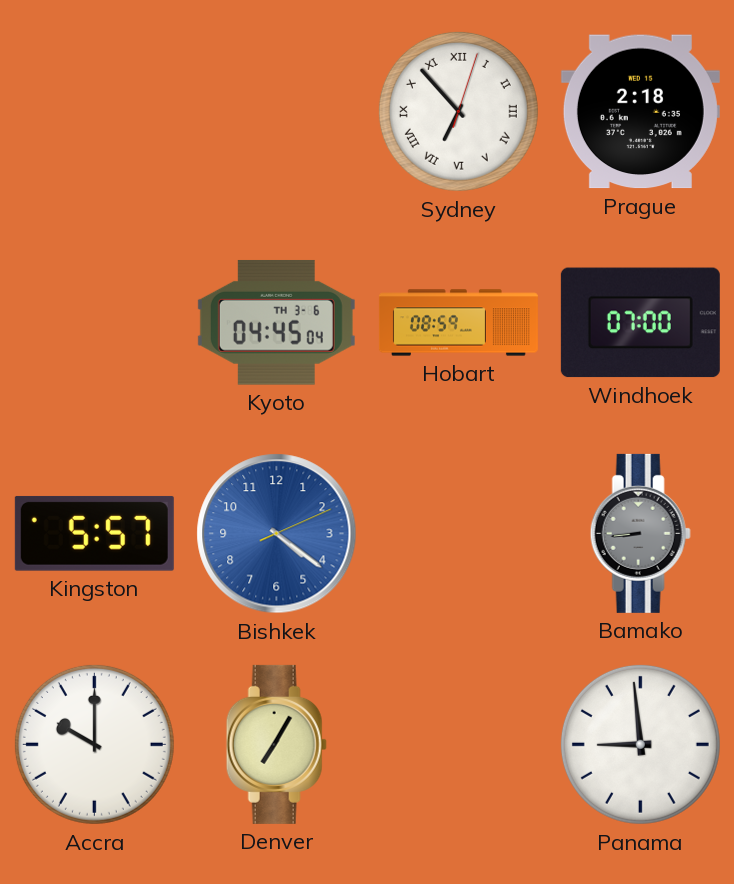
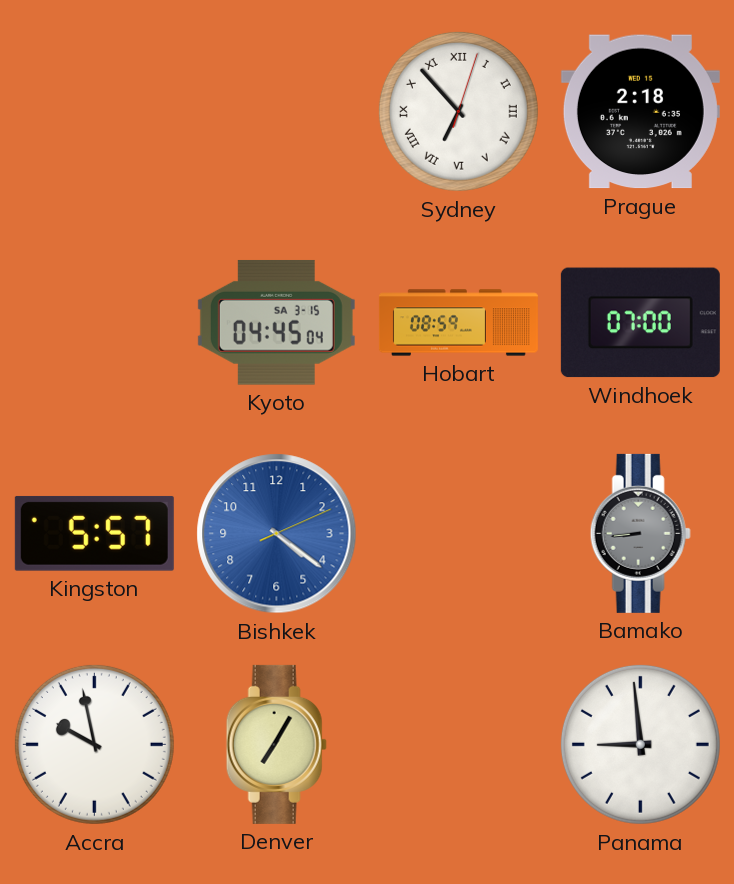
Kyoto date: TH 3-6 -> SA 3-15
Accra: 10:00 -> 9:58
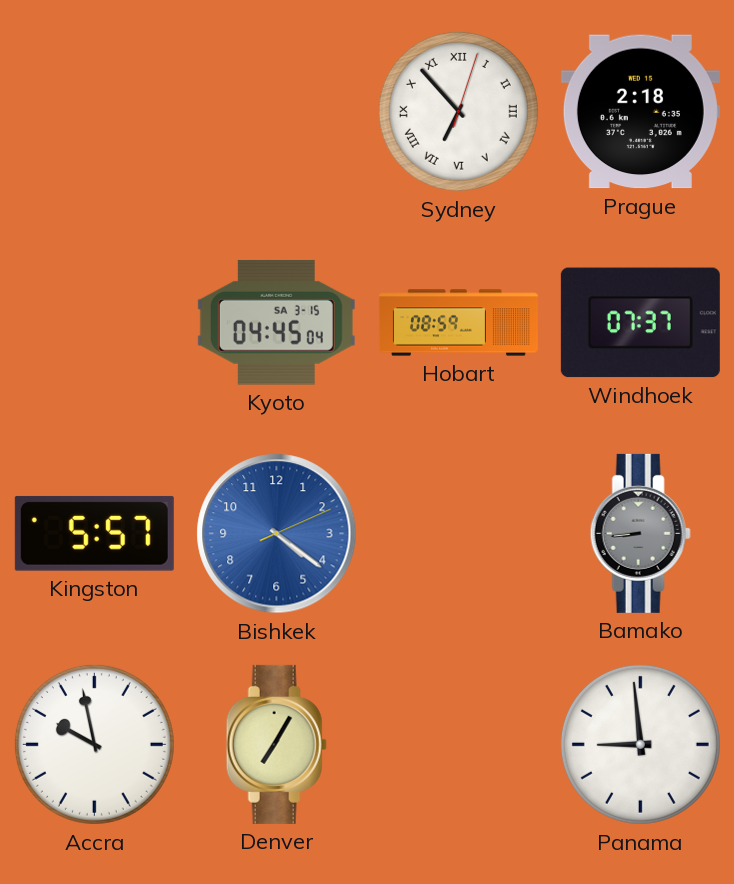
Windhoek: 07:00 -> 07:37
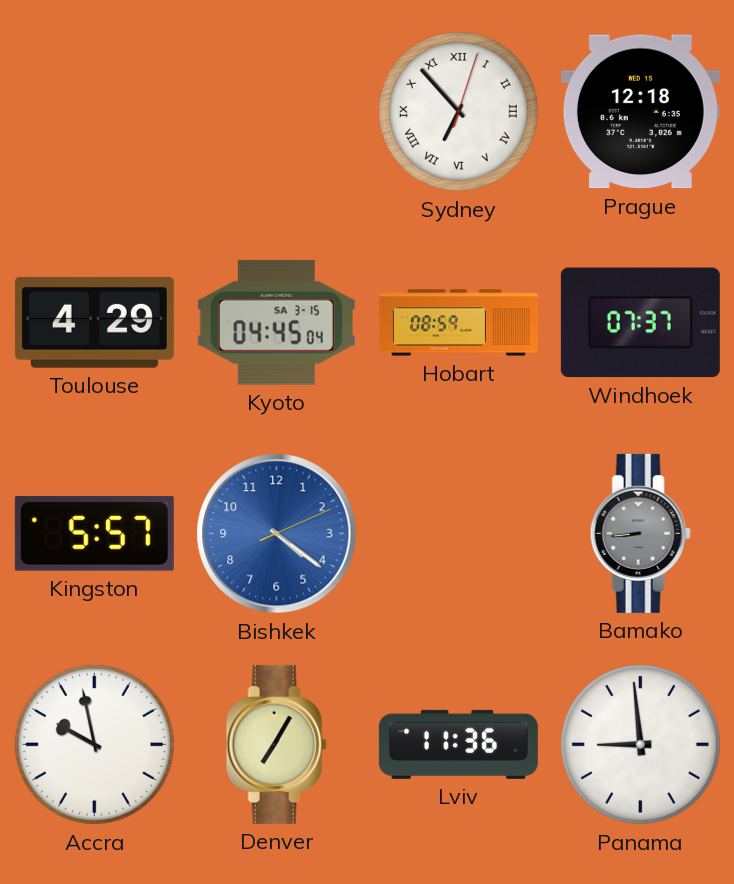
Prague: 2:18 -> 12:18
Toulouse: none -> 4:29
Lviv: none -> 11:36
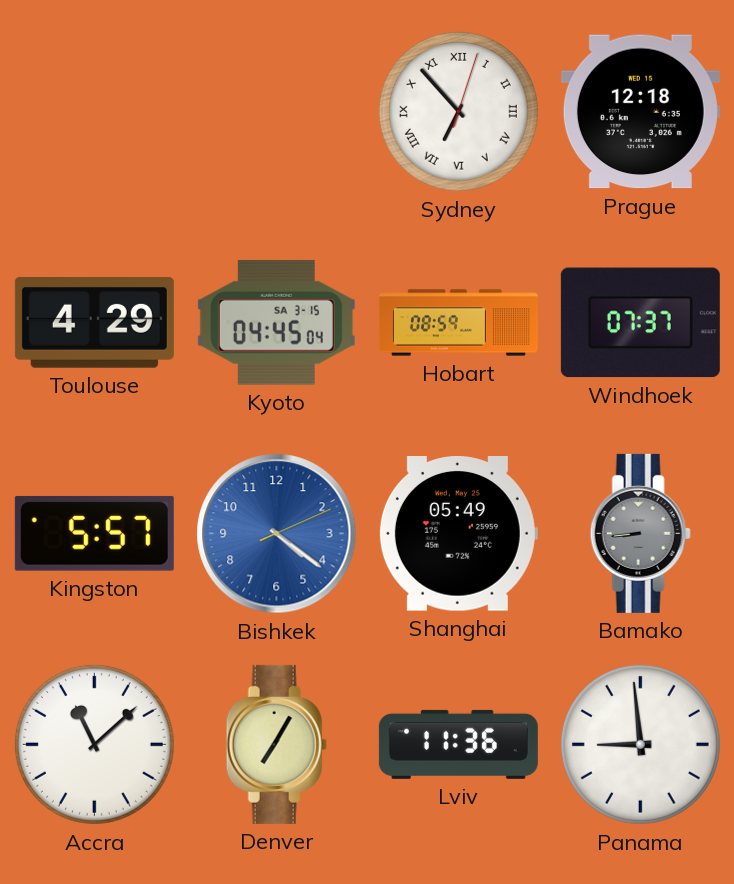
Shanghai: none -> 05:49
Accra: 9:58 -> 11:08
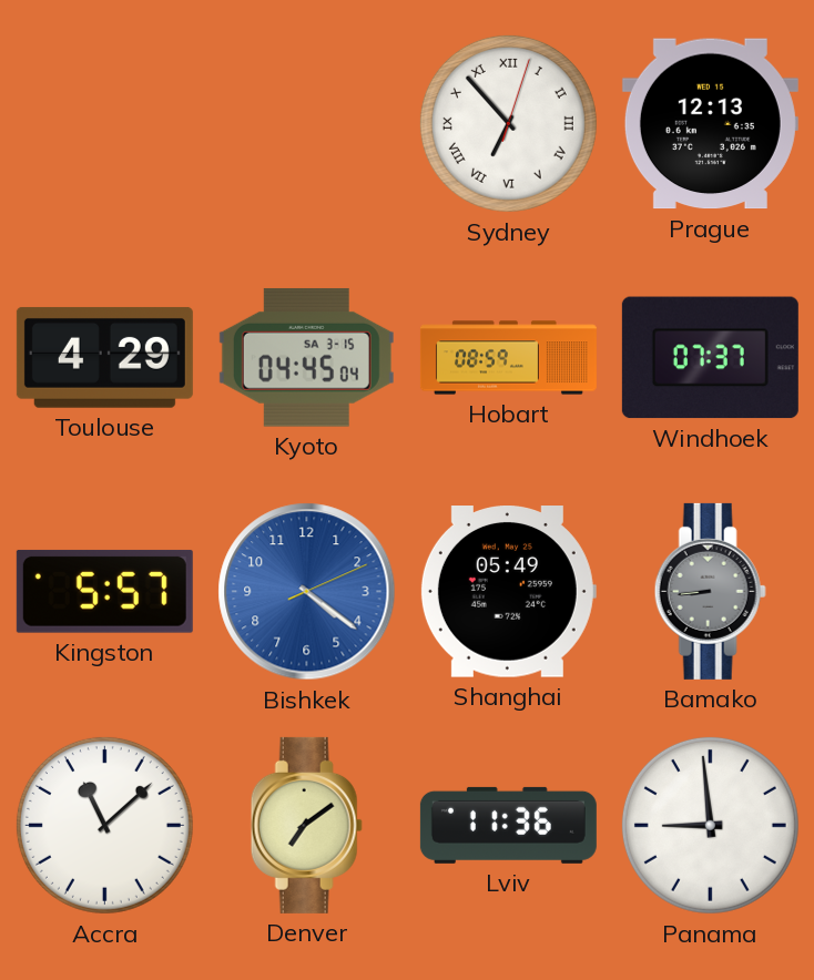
Prague: 12:18 -> 12:13
Denver: 7:05 -> 7:09
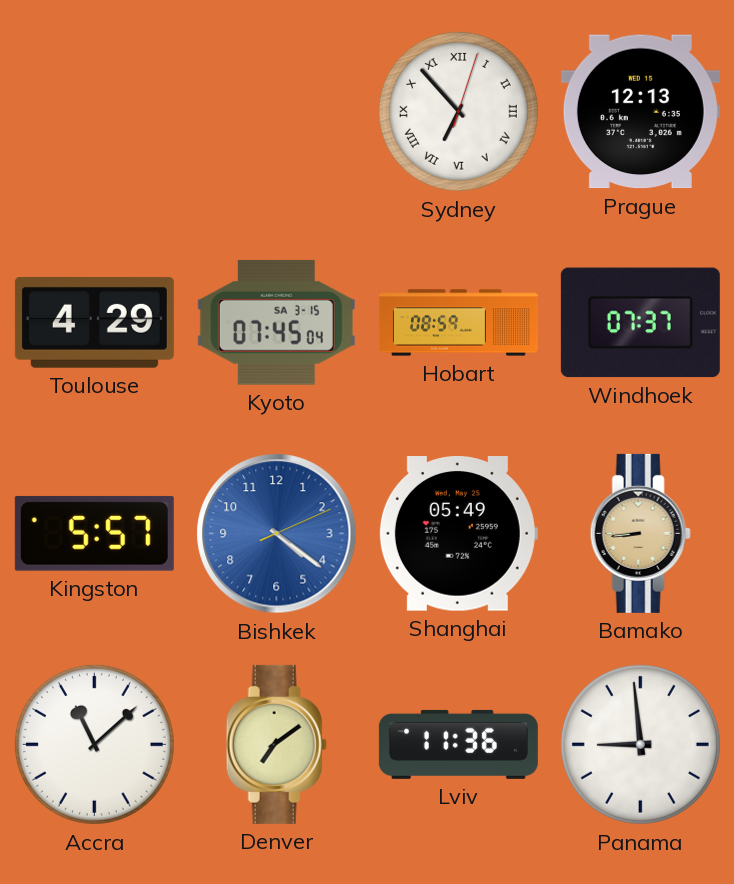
Kyoto: 04:45 -> 07:45
Bamako dial: grey -> champagne
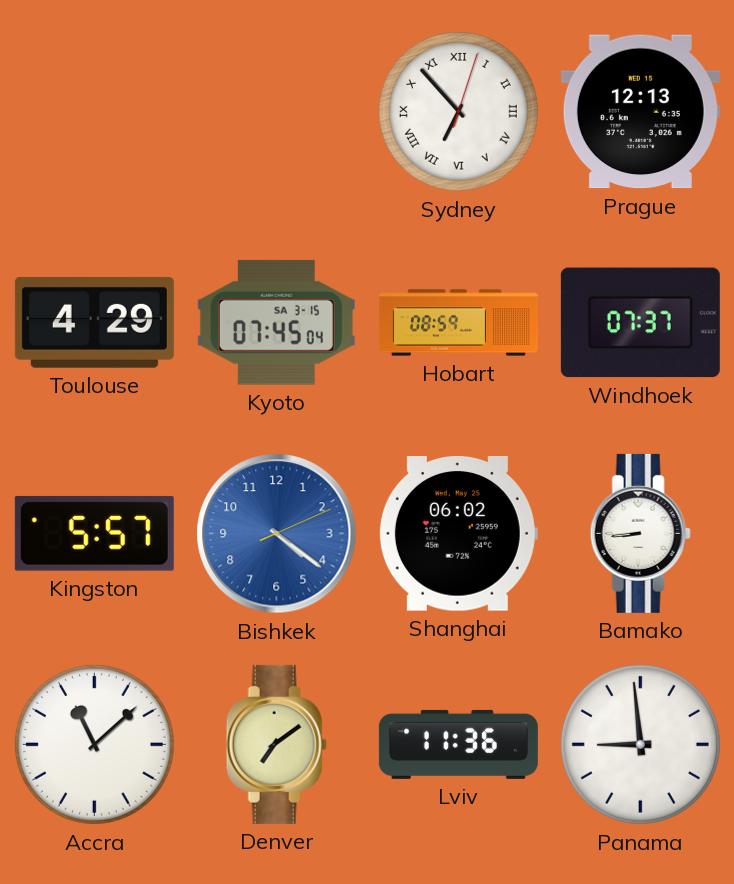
Shanghai: 05:49 -> 06:02
Bamako dial: champagne -> white
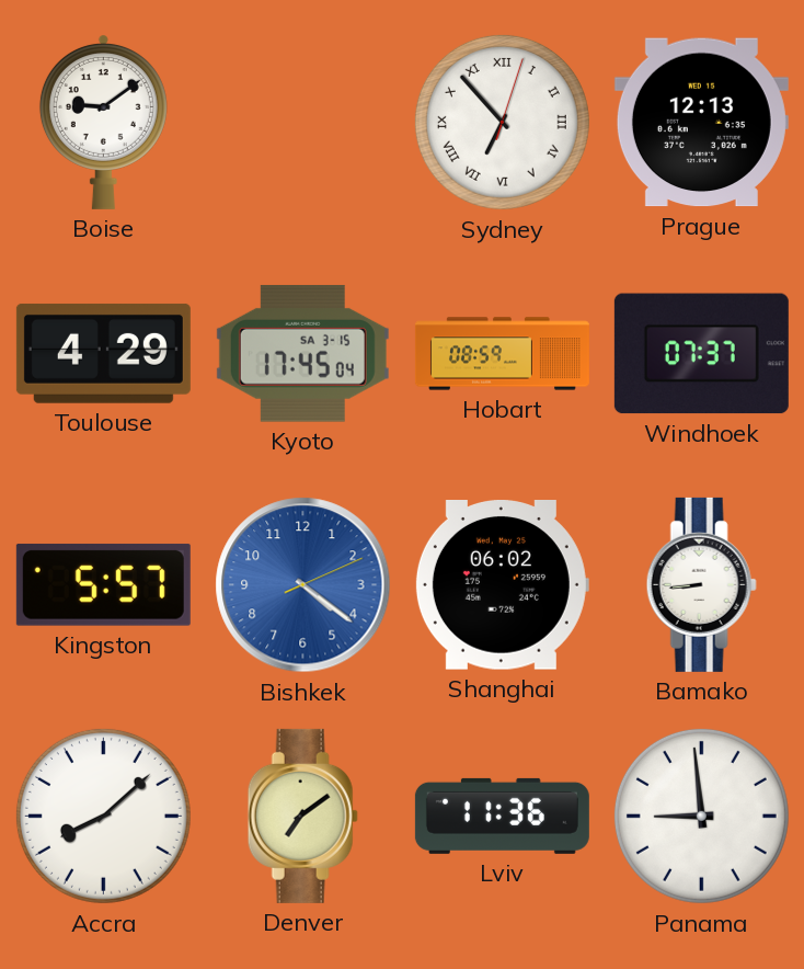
Boise: none -> 9:09
Kyoto: 07:45 -> 17:45
Accra: 11:08 -> 8:08
